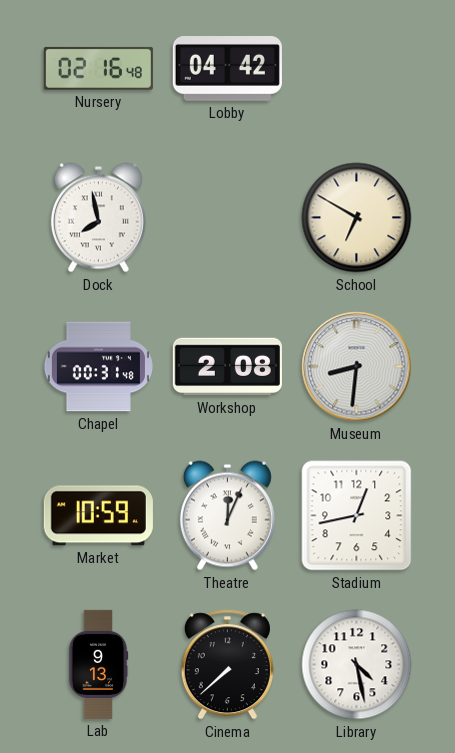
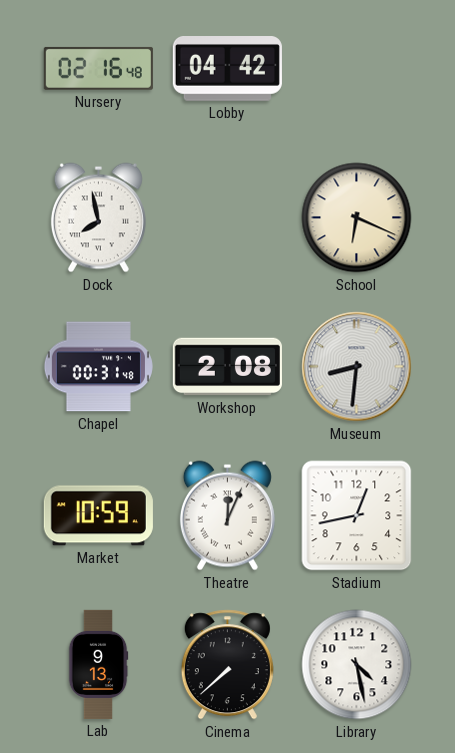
School: 6:50 -> 6:19
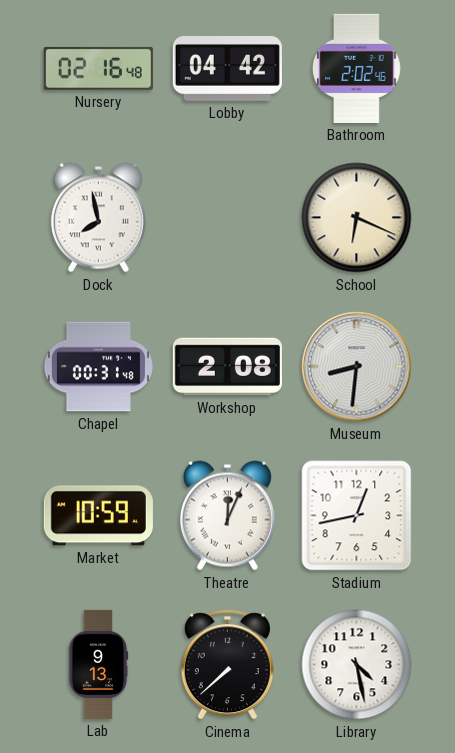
Bathroom: none -> 2:02
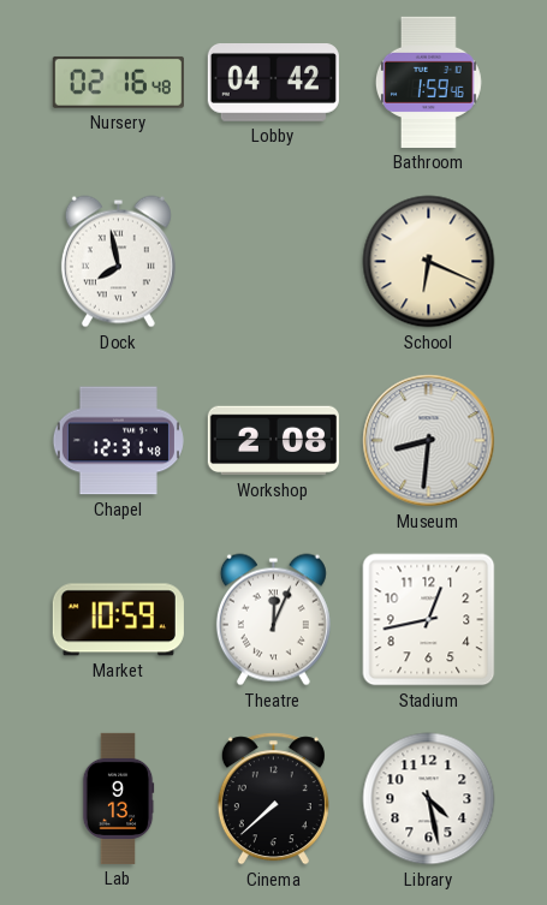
Bathroom: 2:02 -> 1:59
Chapel: 00:31 -> 12:31
